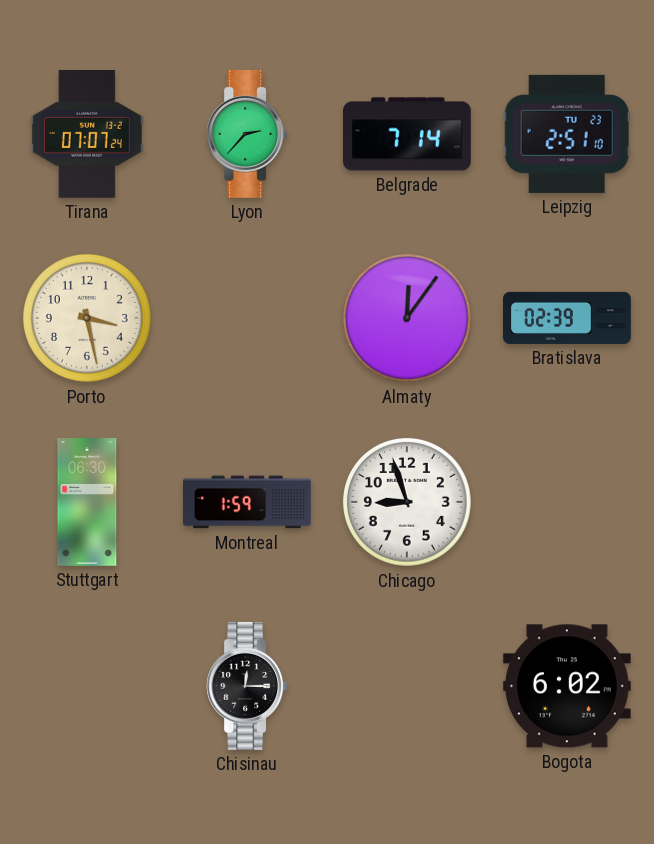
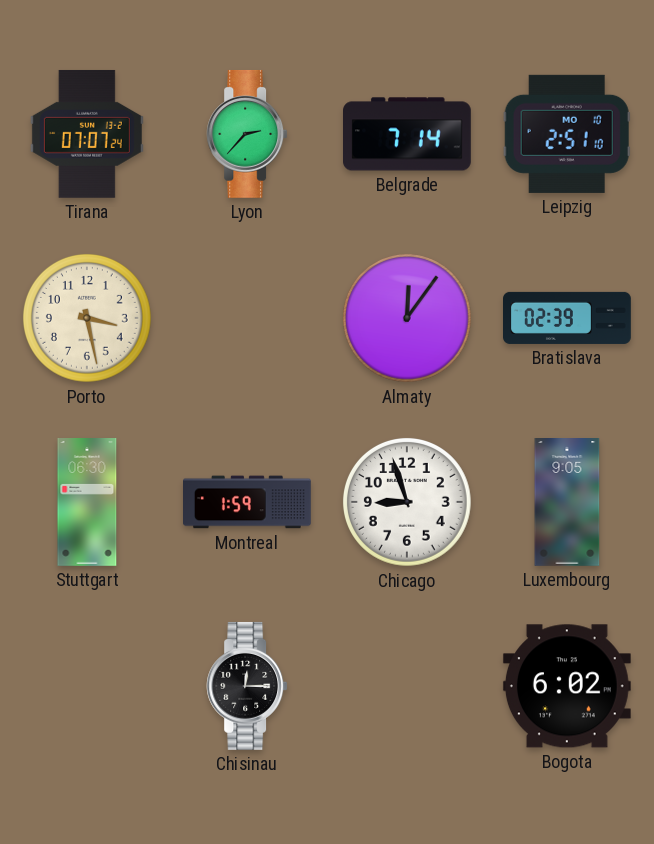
Leipzig date: TU 23 -> MO 10
Luxembourg: none -> 9:05
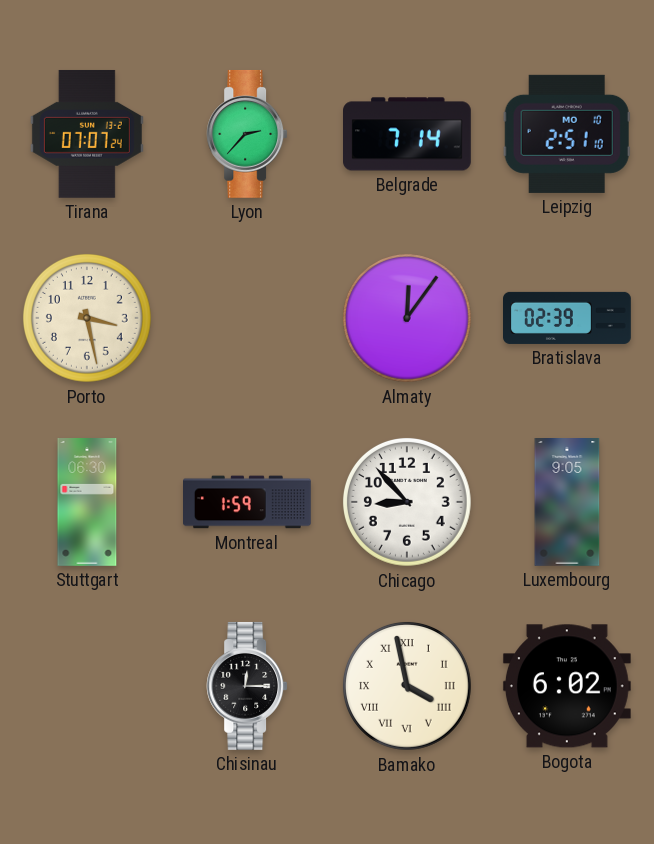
Chicago: 8:57 -> 8:53
Bamako: none -> 3:58
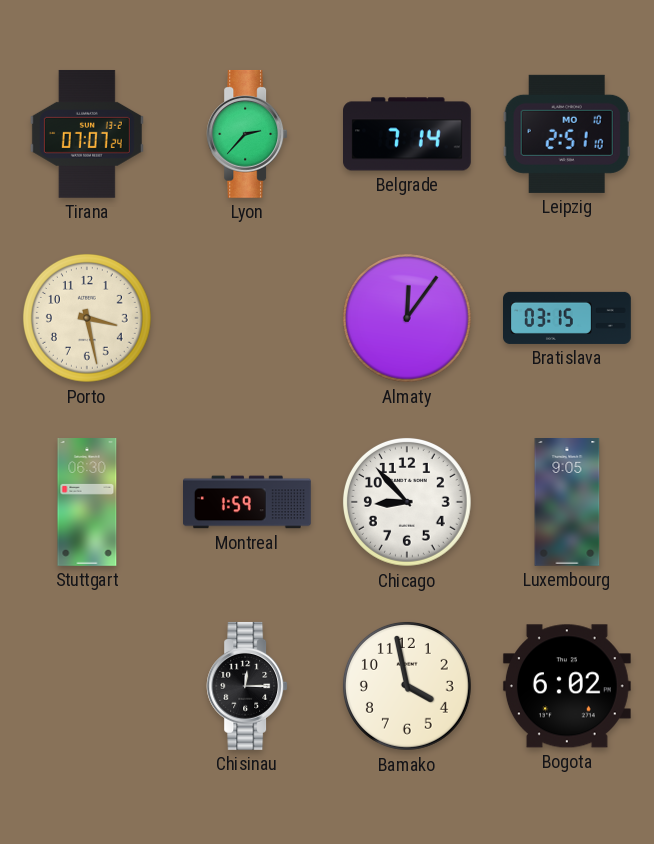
Bratislava: 02:39 -> 03:15
Bamako numerals: Roman -> Arabic
